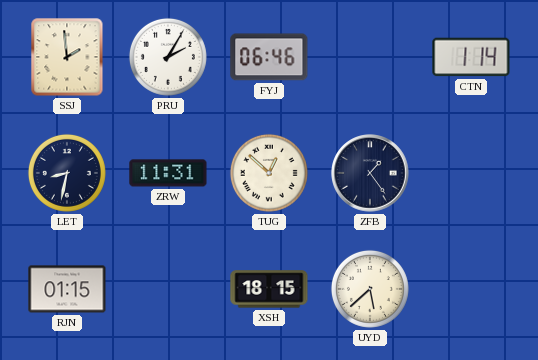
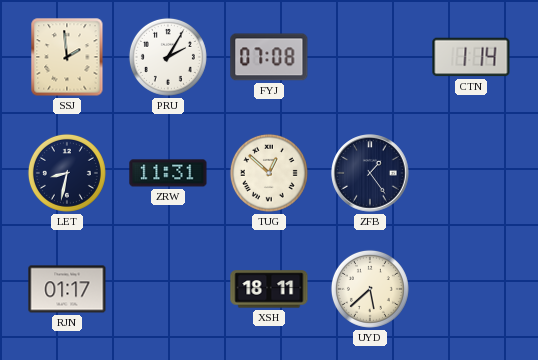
FYJ: 06:46 -> 07:08
RJN: 01:15 -> 01:17
XSH: 18:15 -> 18:11
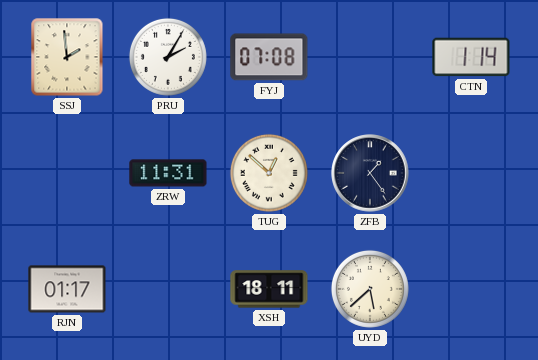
LET: 8:32 -> none
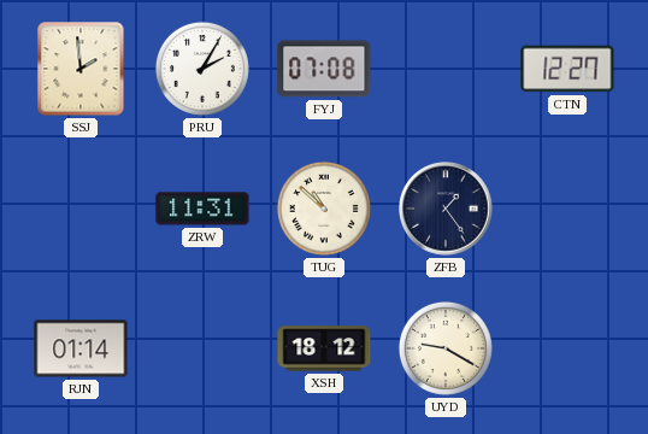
CTN: 1:14 -> 12:27
TUG: 12:52 -> 10:52
RJN: 01:17 -> 01:14
XSH: 18:11 -> 18:12
UYD: 5:38 -> 9:20
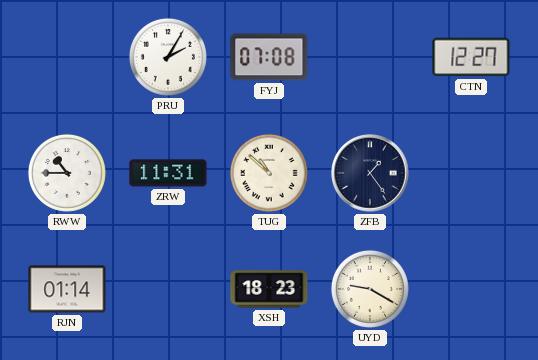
SSJ: 1:59 -> none
RWW: none -> 10:45
XSH: 18:12 -> 18:23
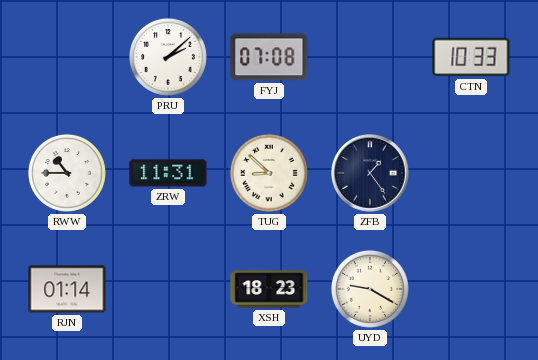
PRU: 2:05 -> 2:08
CTN: 12:27 -> 10:33
TUG: 10:52 -> 8:52
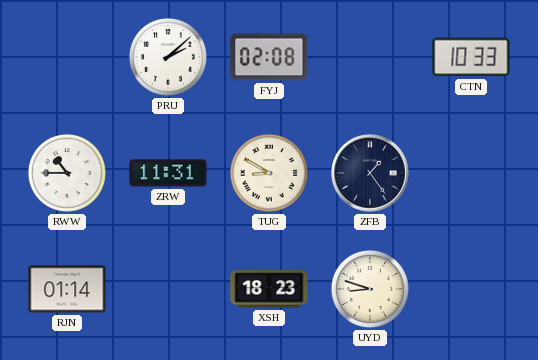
FYJ: 07:08 -> 02:08
TUG: 8:52 -> 8:50
UYD: 9:20 -> 8:48
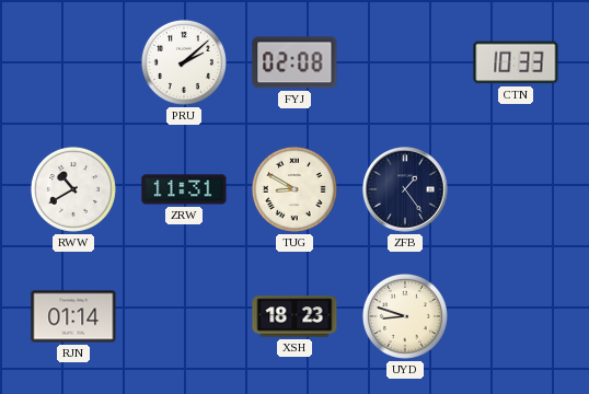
RWW: 10:45 -> 10:40
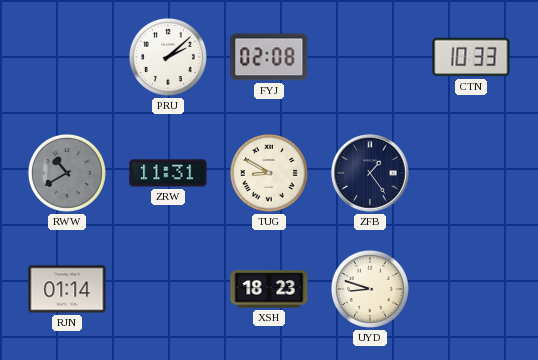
RWW dial: white -> grey
